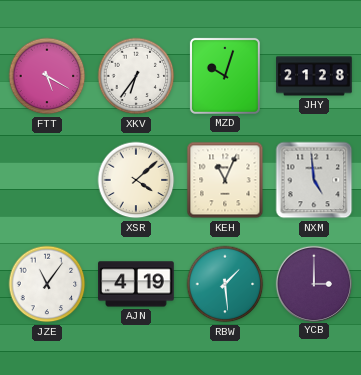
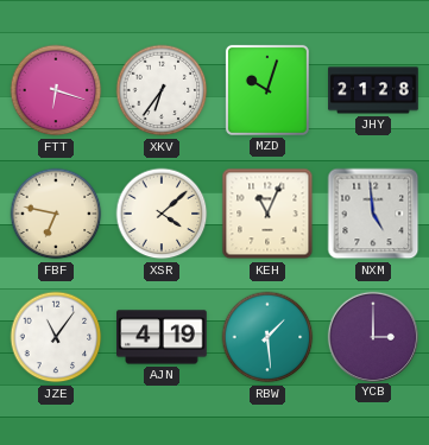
FTT: 5:20 -> 6:18
FBF: none -> 6:47
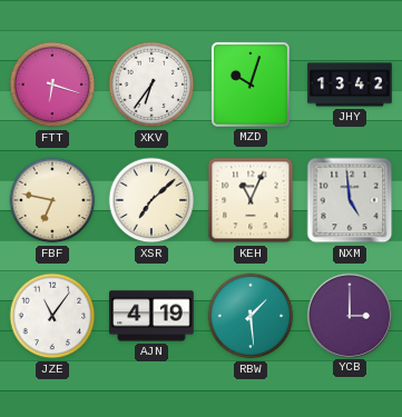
JHY: 21:28 -> 13:42
XSR: 4:08 -> 7:08
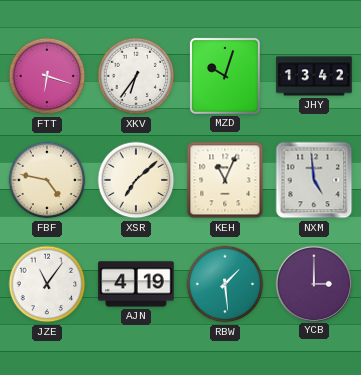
FBF: 6:47 -> 4:47
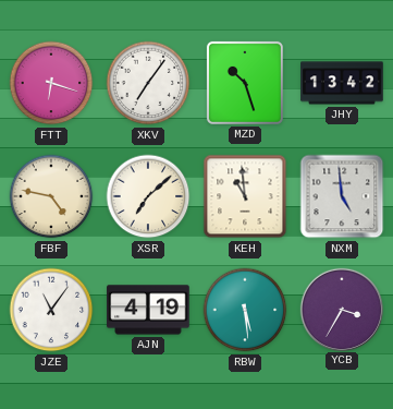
XKV: 6:36 -> 7:06
MZD: 10:03 -> 10:27
KEH: 11:04 -> 10:59
RBW: 1:29 -> 5:29
YCB: 3:00 -> 3:35
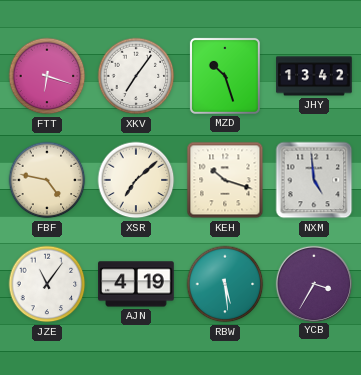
KEH: 10:59 -> 10:18
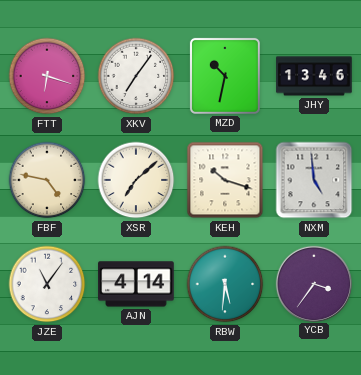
MZD: 10:27 -> 10:32
JHY: 13:42 -> 13:46
AJN: 4:19 -> 4:14
RBW: 5:29 -> 5:31
YCB: 3:35 -> 3:36
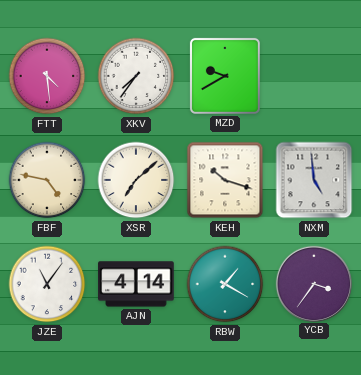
FTT: 6:18 -> 4:29
XKV: 7:06 -> 7:36
MZD: 10:32 -> 9:40
JHY: 13:46 -> none
RBW: 5:31 -> 1:20
